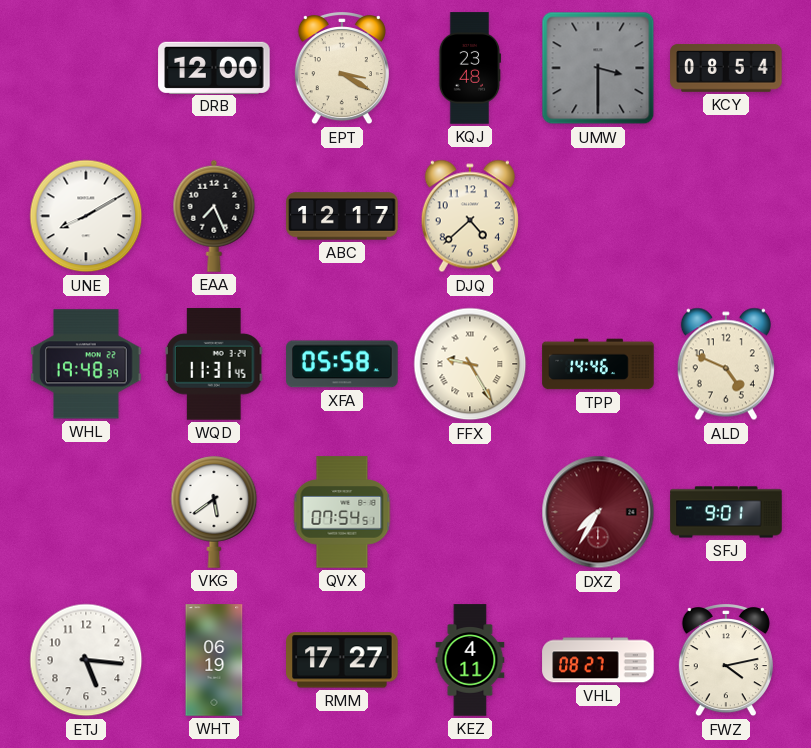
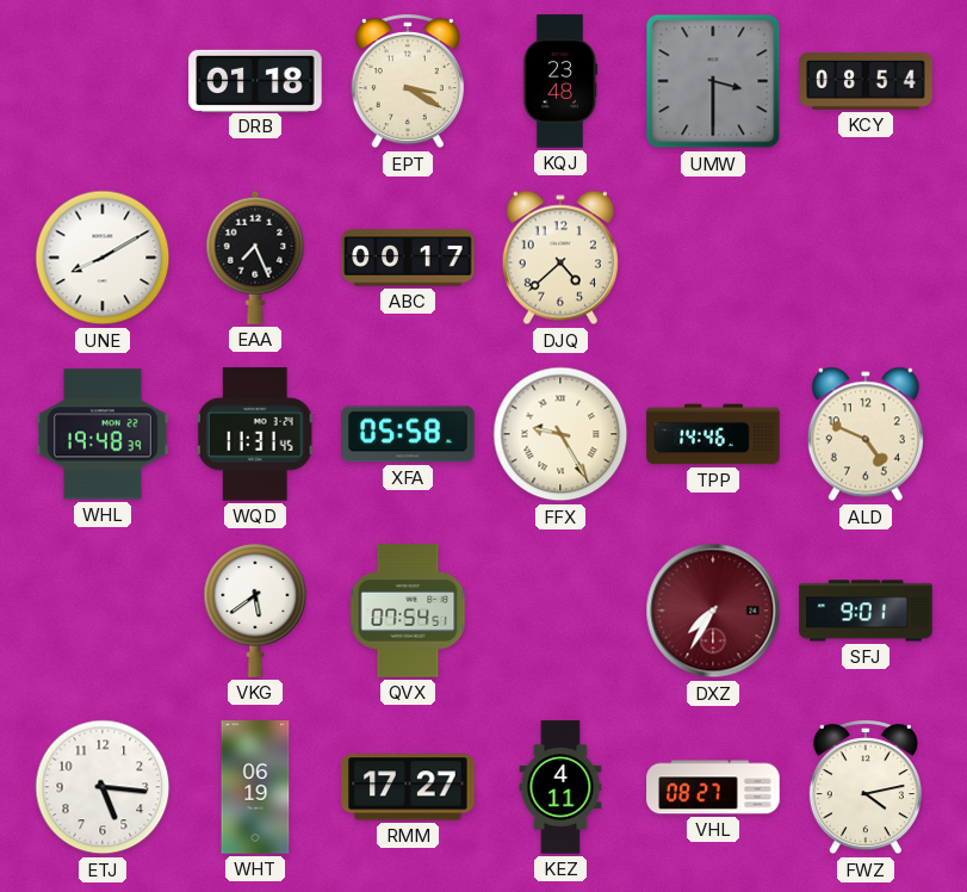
DRB: 12:00 -> 01:18
ABC: 12:17 -> 00:17
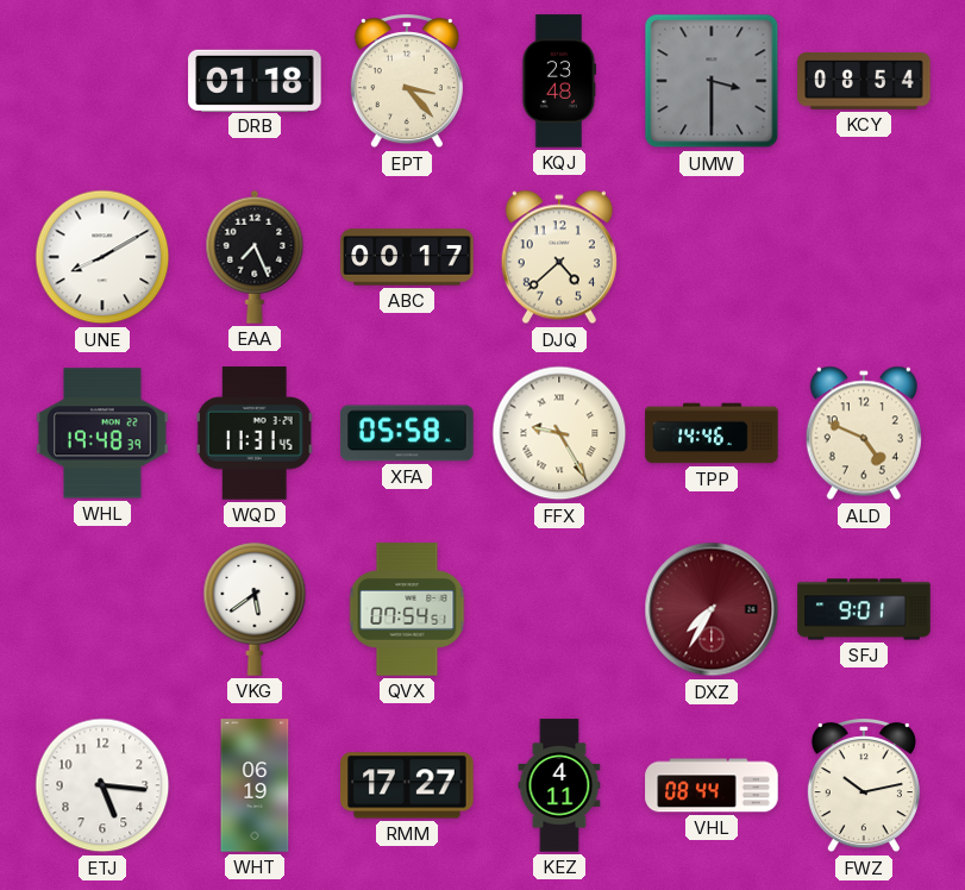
EPT: 3:20 -> 3:23
VHL: 08:27 -> 08:44
FWZ: 4:13 -> 10:13
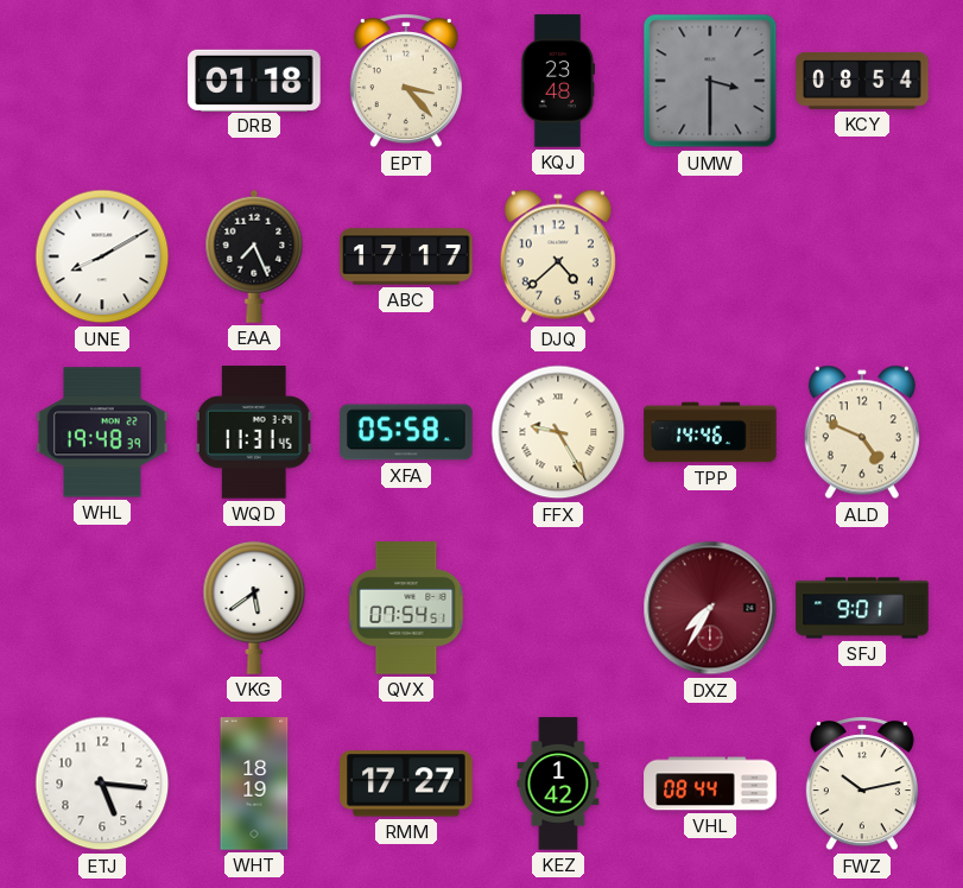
ABC: 00:17 -> 17:17
WHT: 06:19 -> 18:19
KEZ: 4:11 -> 1:42
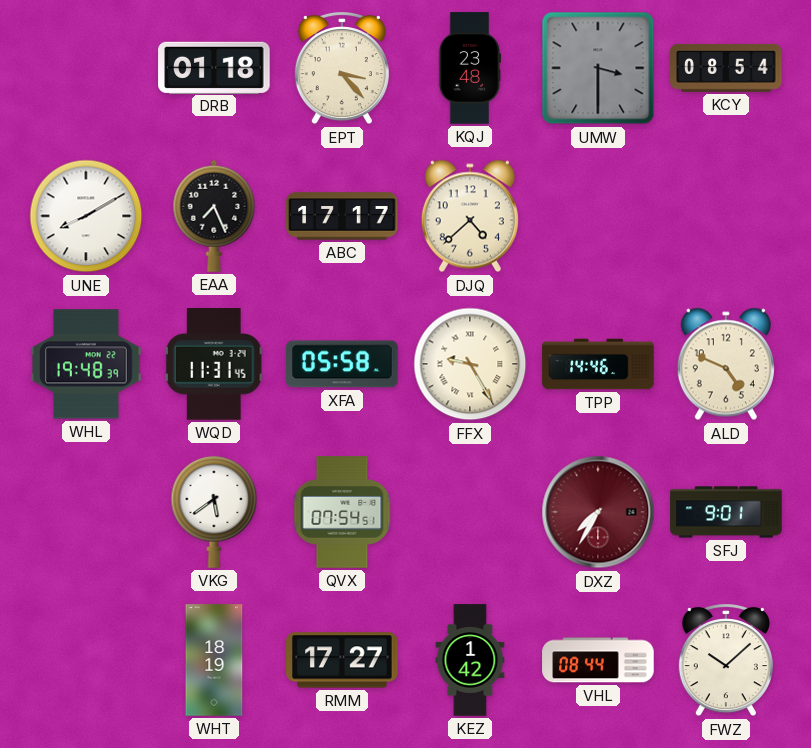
ETJ: 5:16 -> none
FWZ: 10:13 -> 10:08
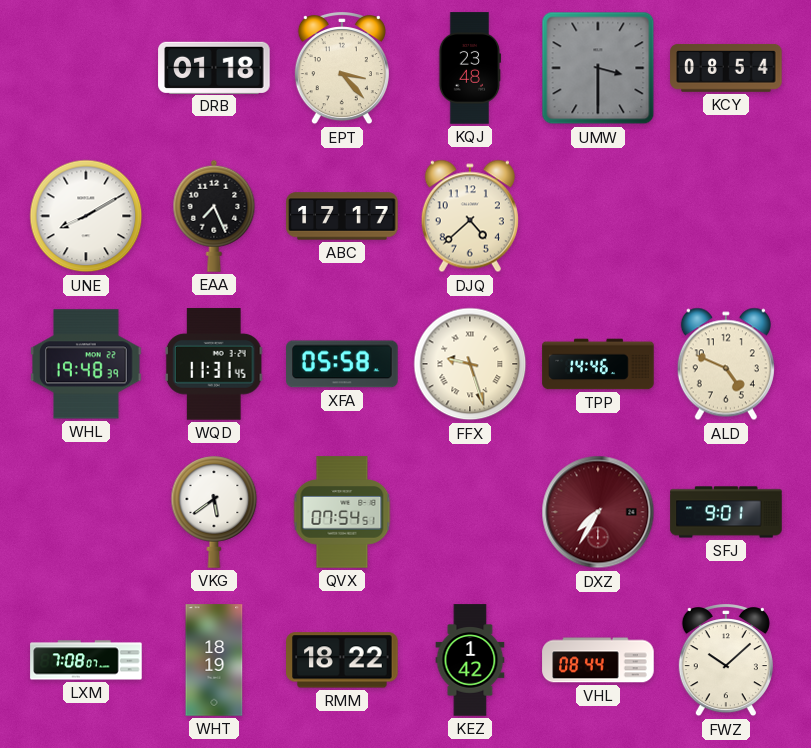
FFX: 9:25 -> 9:27
LXM: none -> 7:08
RMM: 17:27 -> 18:22
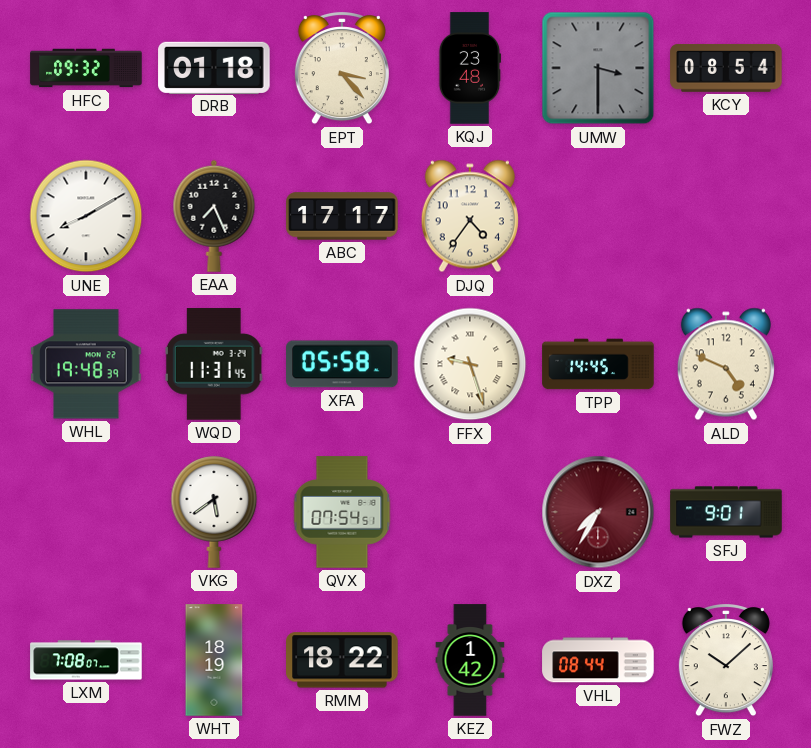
HFC: none -> 09:32
DJQ: 4:38 -> 4:36
TPP: 14:46 -> 14:45
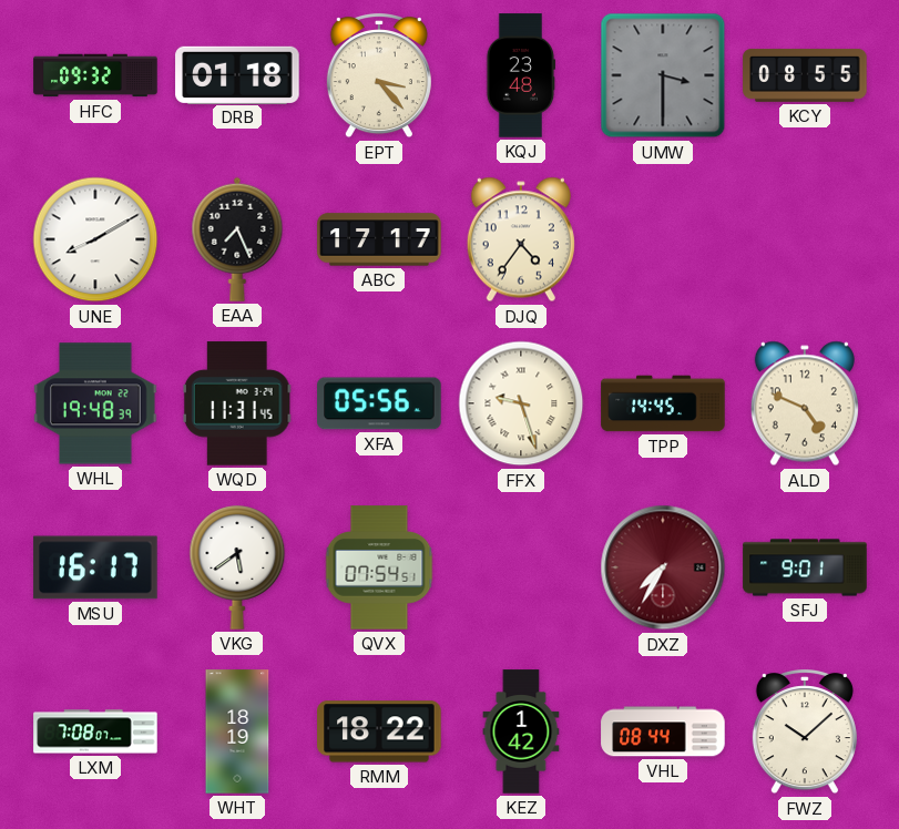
KCY: 08:54 -> 08:55
XFA: 05:58 -> 05:56
MSU: none -> 16:17
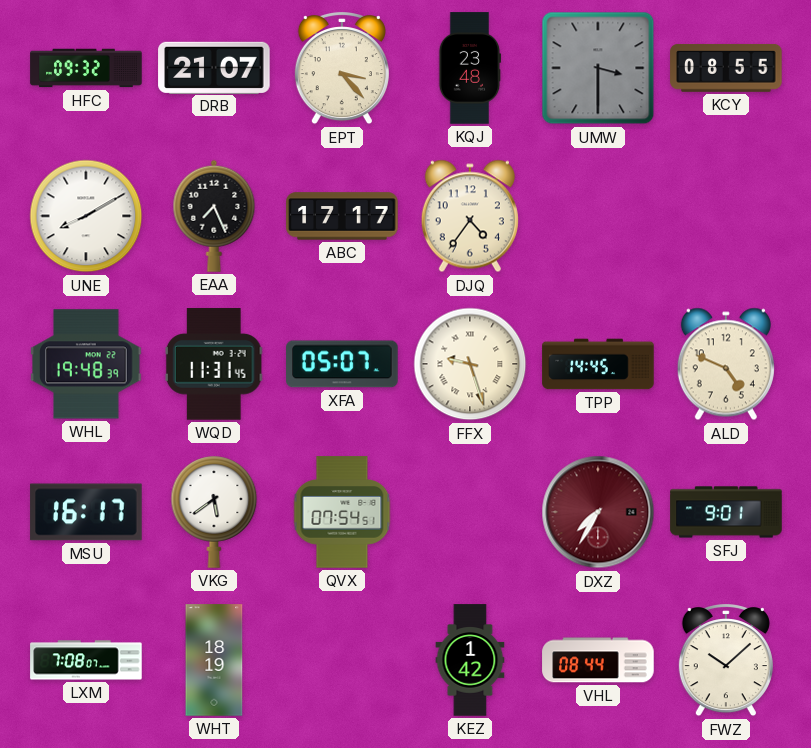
DRB: 01:18 -> 21:07
XFA: 05:56 -> 05:07
RMM: 18:22 -> none
